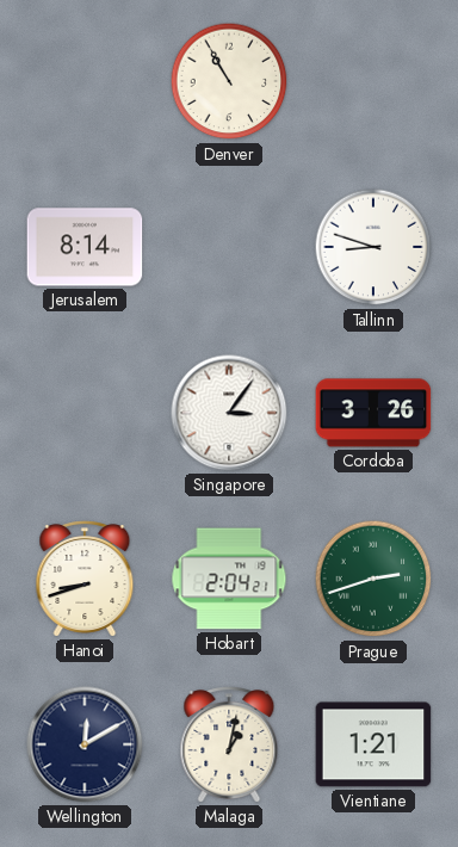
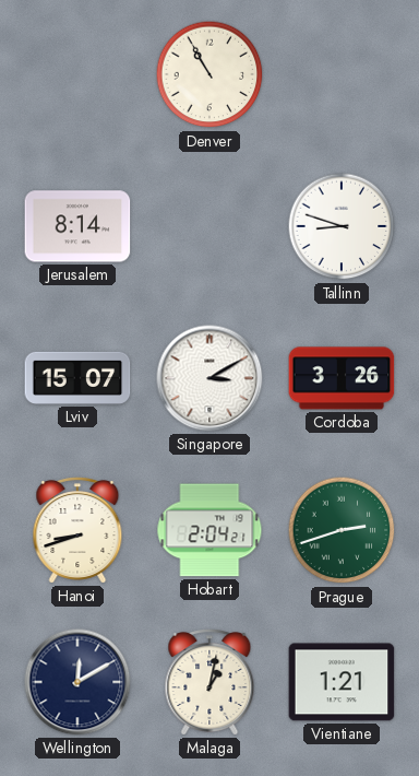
Lviv: none -> 15:07
Singapore: 3:06 -> 3:10
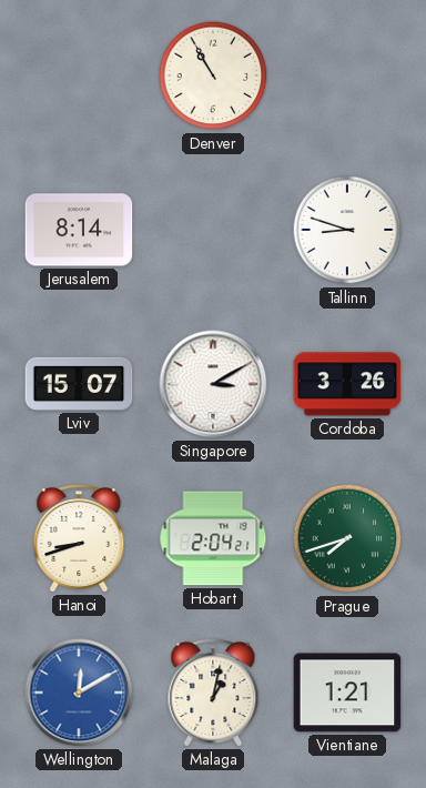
Prague: 2:42 -> 7:42
Wellington dial: navy -> blue
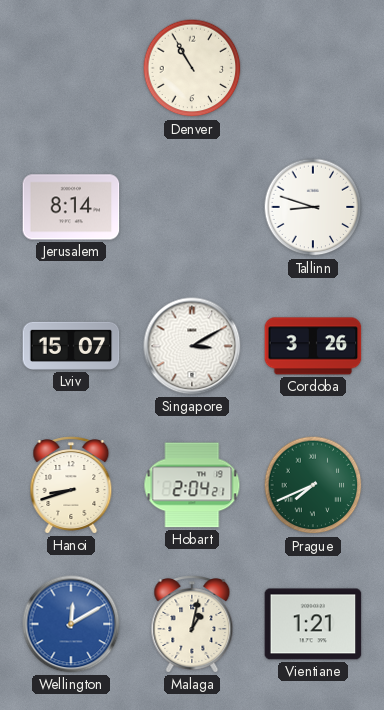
Prague: 7:42 -> 7:41
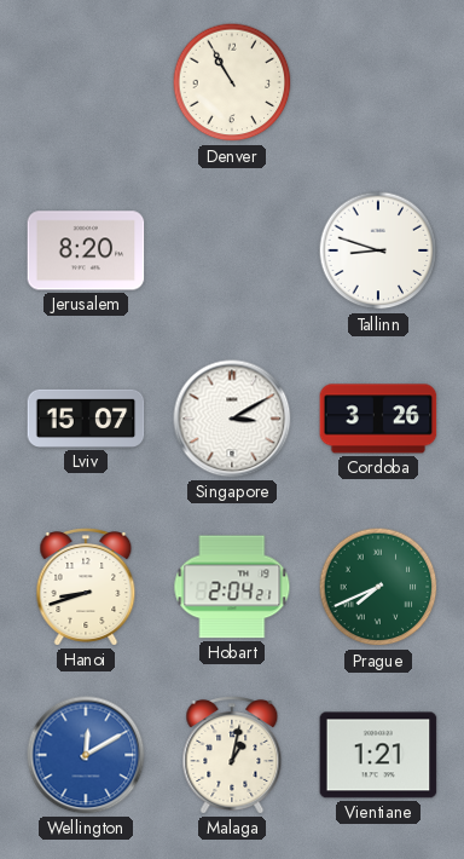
Jerusalem: 8:14 -> 8:20
